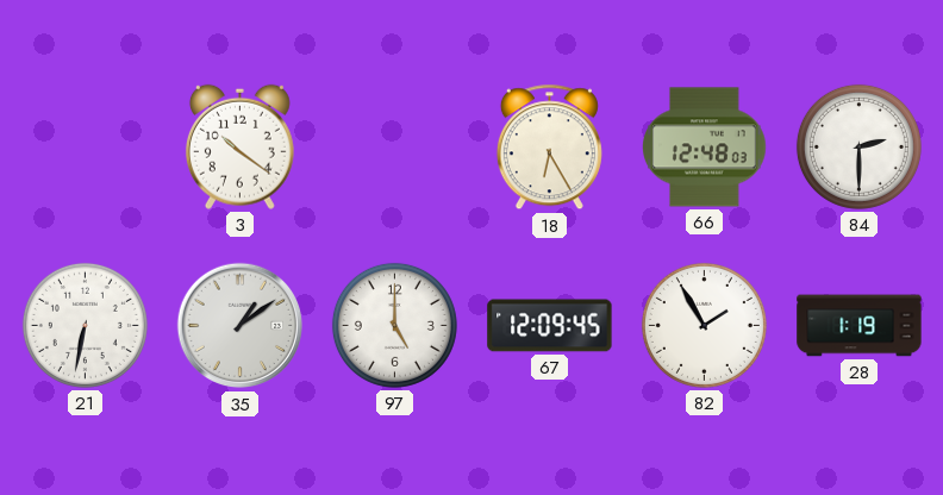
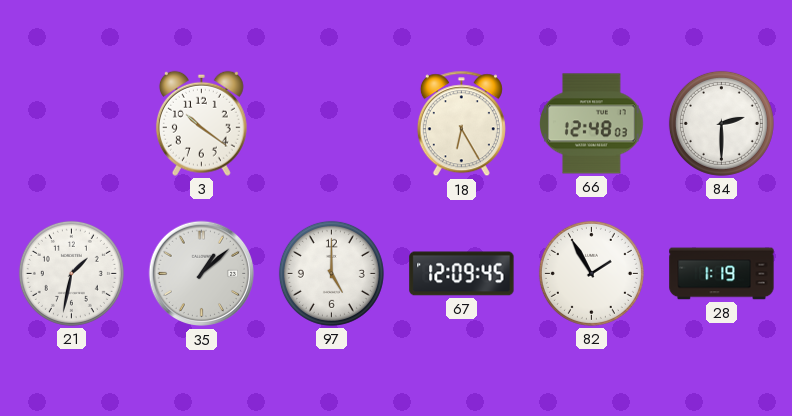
21: 6:32 -> 1:32
35: 1:09 -> 1:08
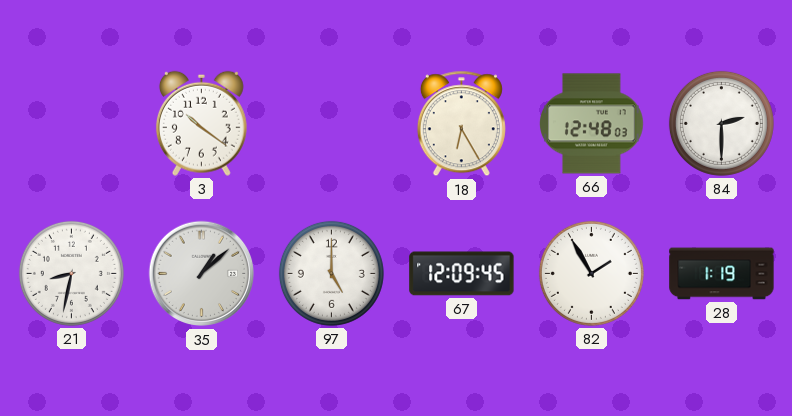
21: 1:32 -> 8:32
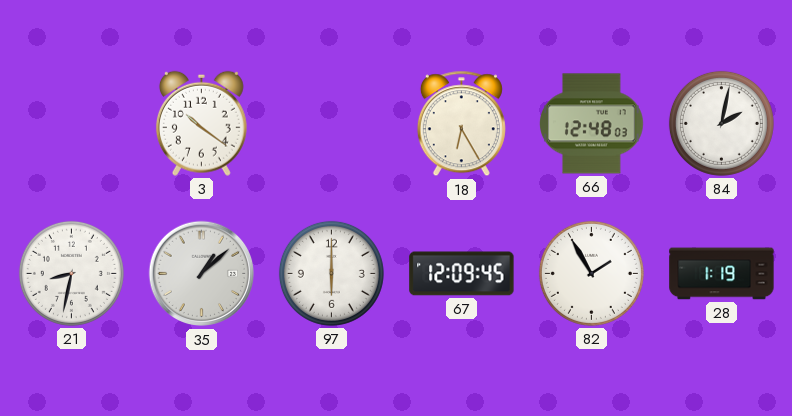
84: 2:30 -> 2:02
97: 5:00 -> 6:00
